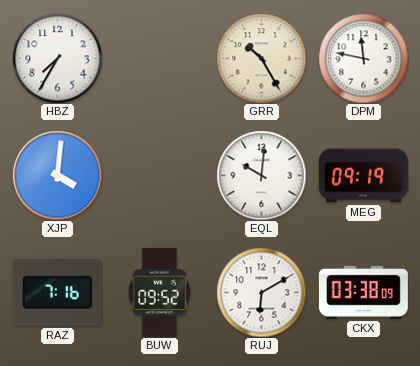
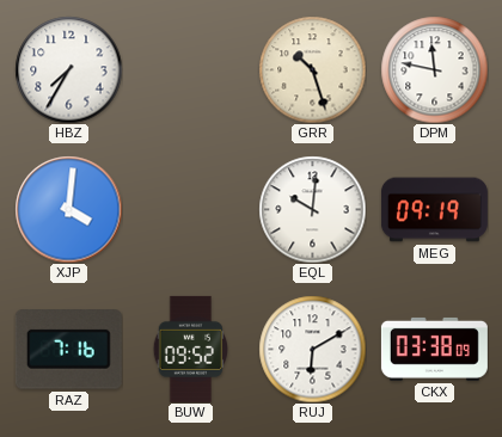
GRR: 10:25 -> 10:27
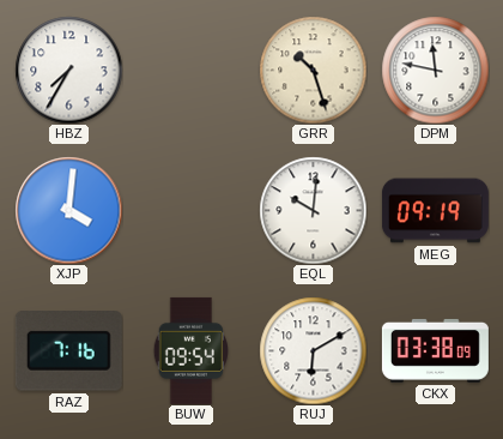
BUW: 09:52 -> 09:54
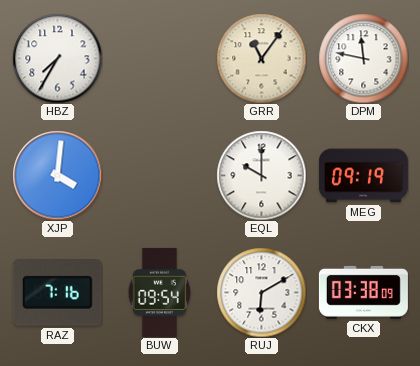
GRR: 10:27 -> 11:06
EQL: 10:01 -> 10:00
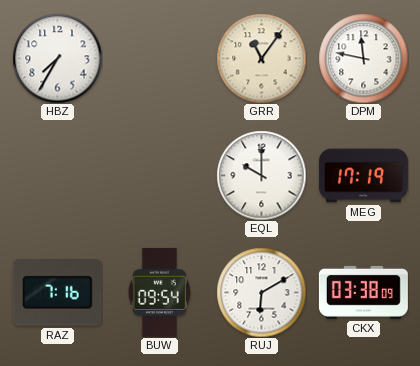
XJP: 4:01 -> none
MEG: 09:19 -> 17:19
